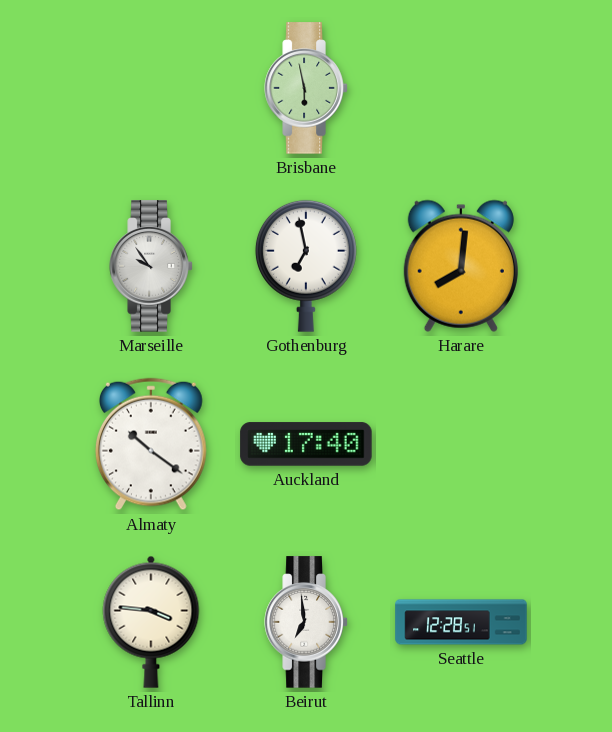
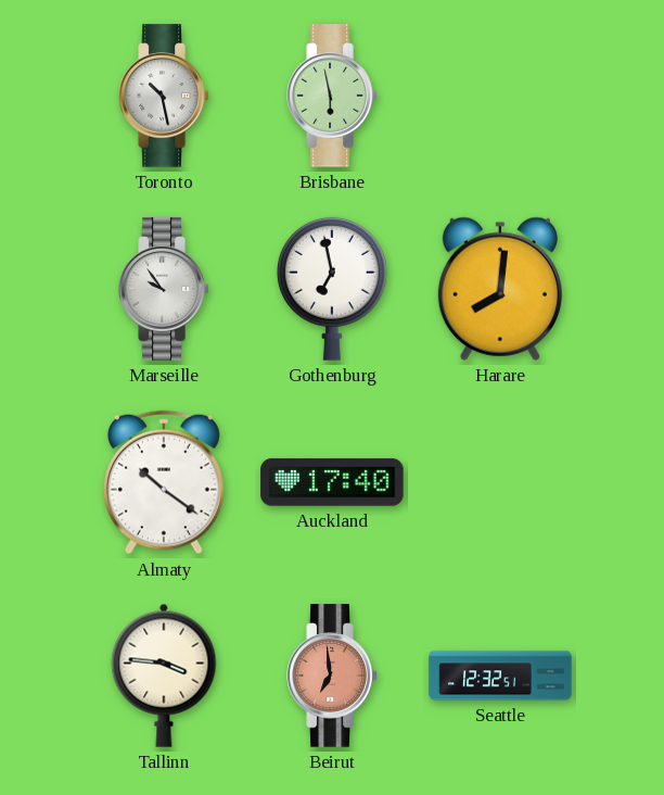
Toronto: none -> 10:28
Beirut dial: white -> salmon
Seattle: 12:28 -> 12:32
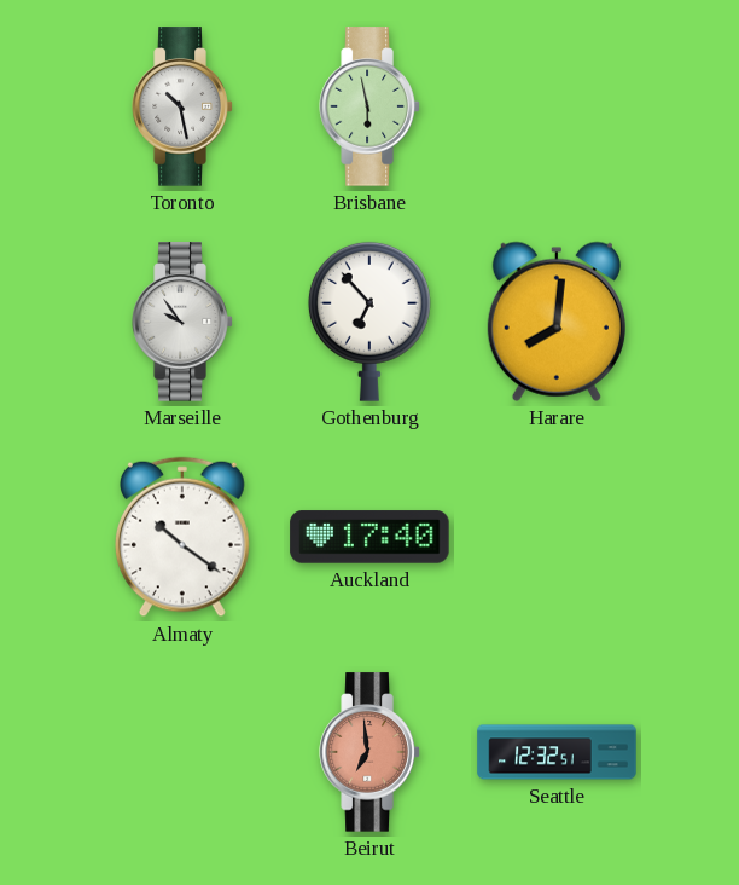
Gothenburg: 6:58 -> 6:53
Tallinn: 3:46 -> none
